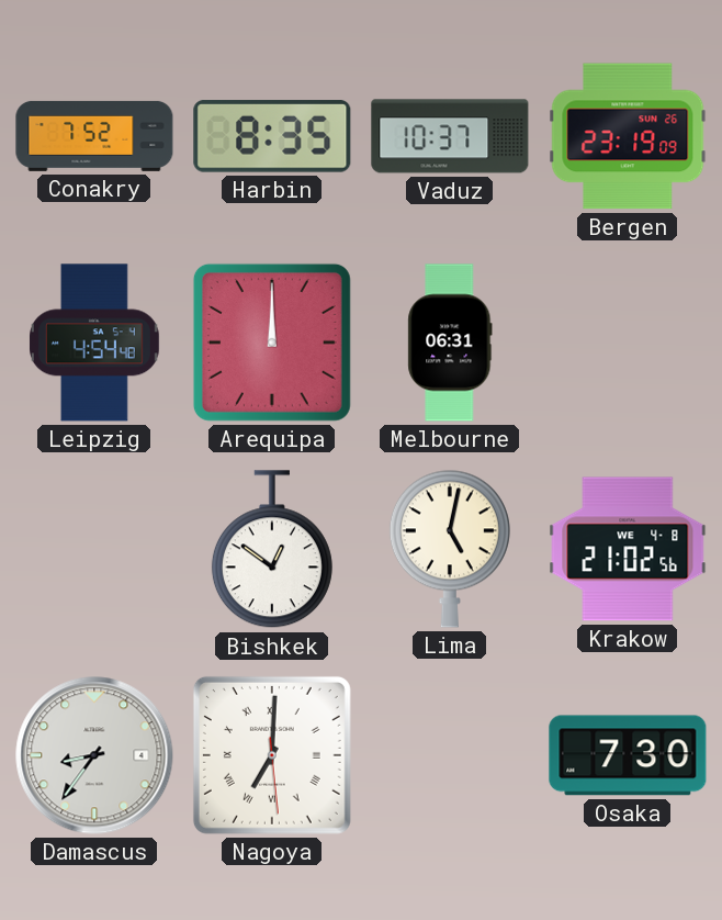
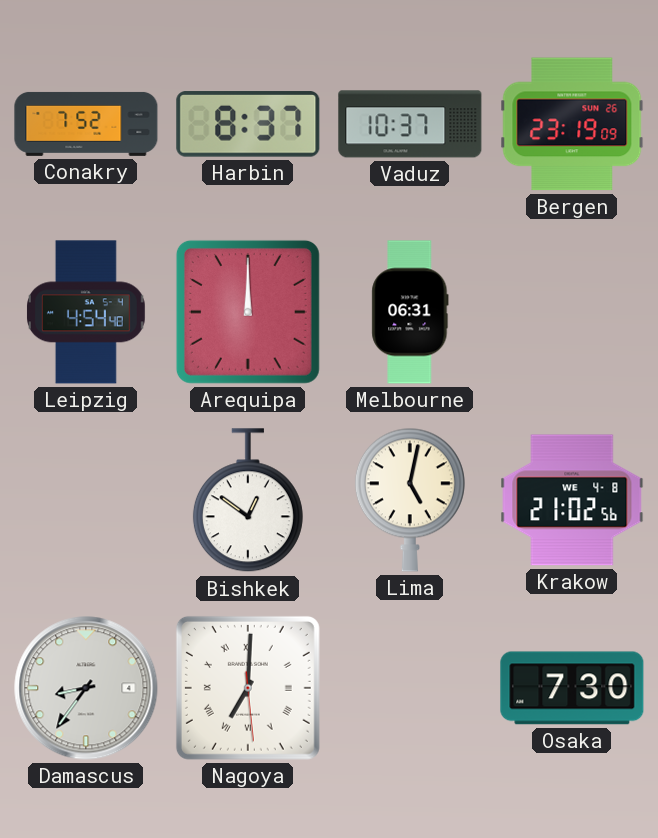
Harbin: 8:35 -> 8:37
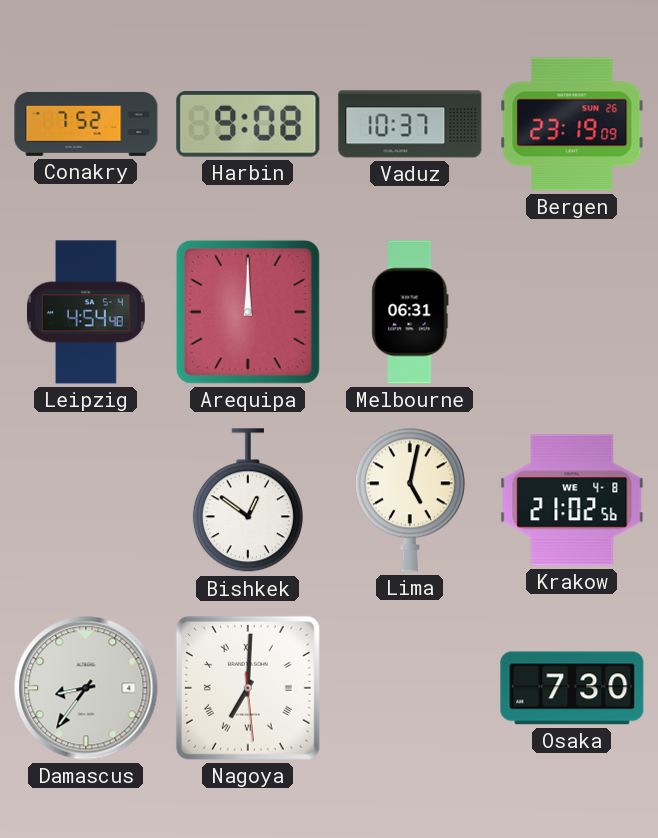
Harbin: 8:37 -> 9:08
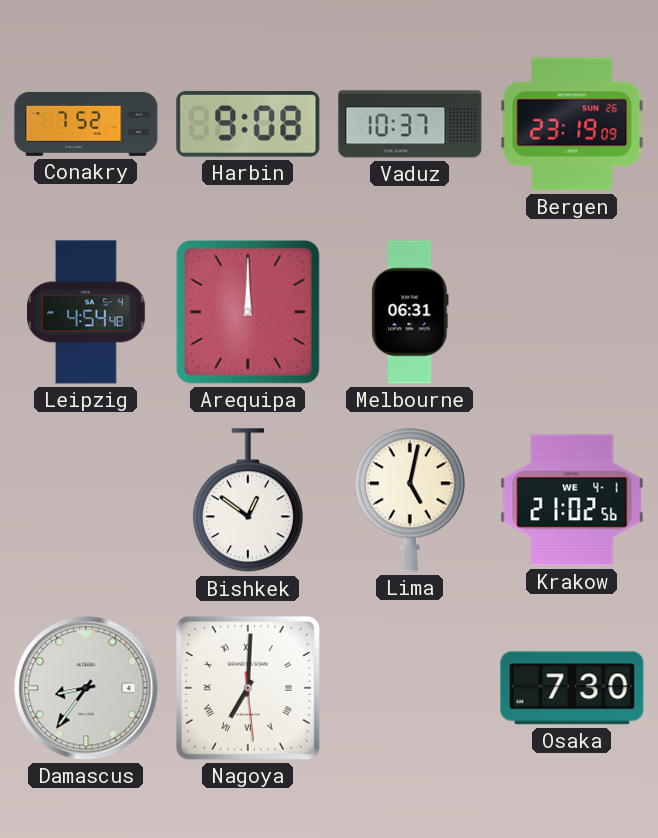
Krakow date: WE 4-8 -> WE 4-1
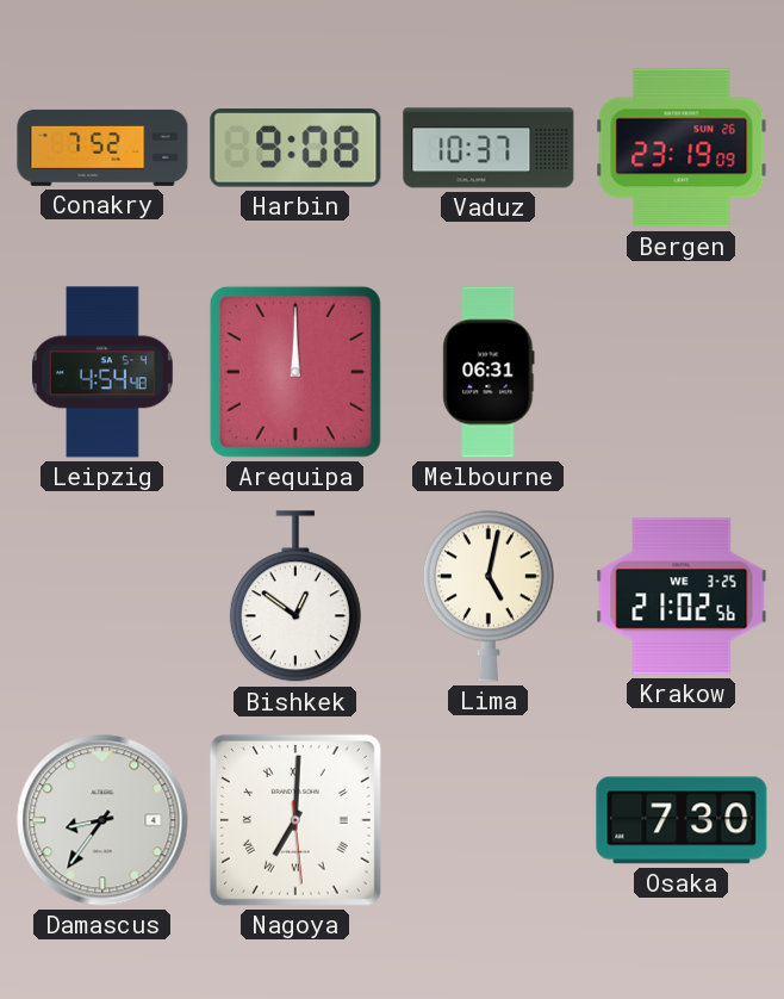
Krakow date: WE 4-1 -> WE 3-25
